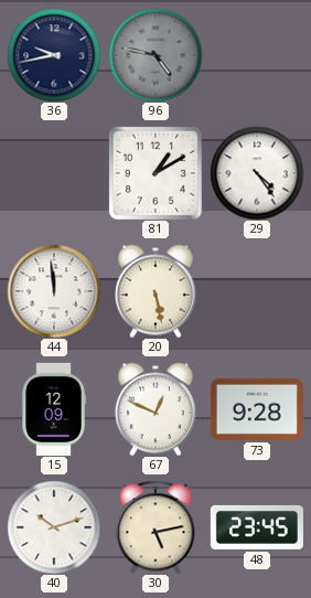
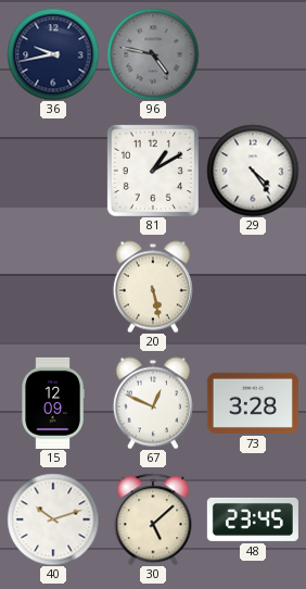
44: 11:59 -> none
73: 9:28 -> 3:28
30: 5:13 -> 5:08
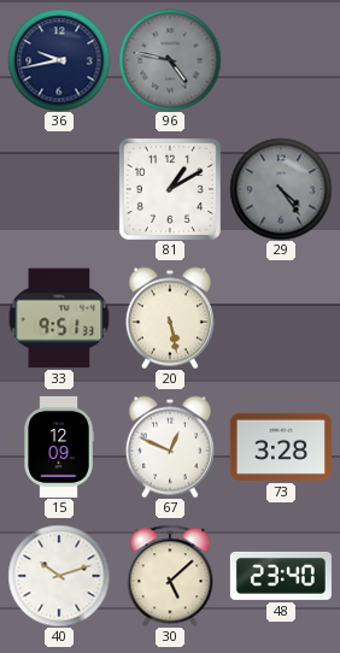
29 dial: white -> grey
33: none -> 9:51
48: 23:45 -> 23:40
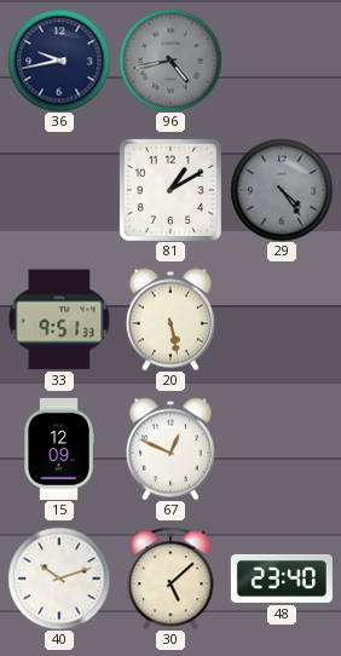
96: 4:47 -> 4:43
73: 3:28 -> none
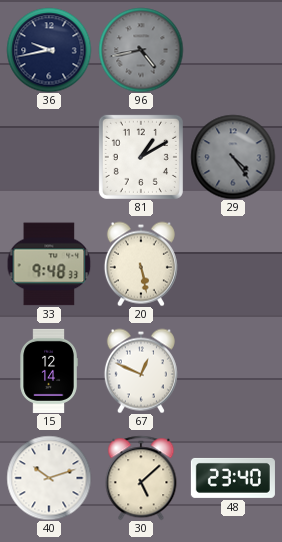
33: 9:51 -> 9:48
15: 12:09 -> 12:14
